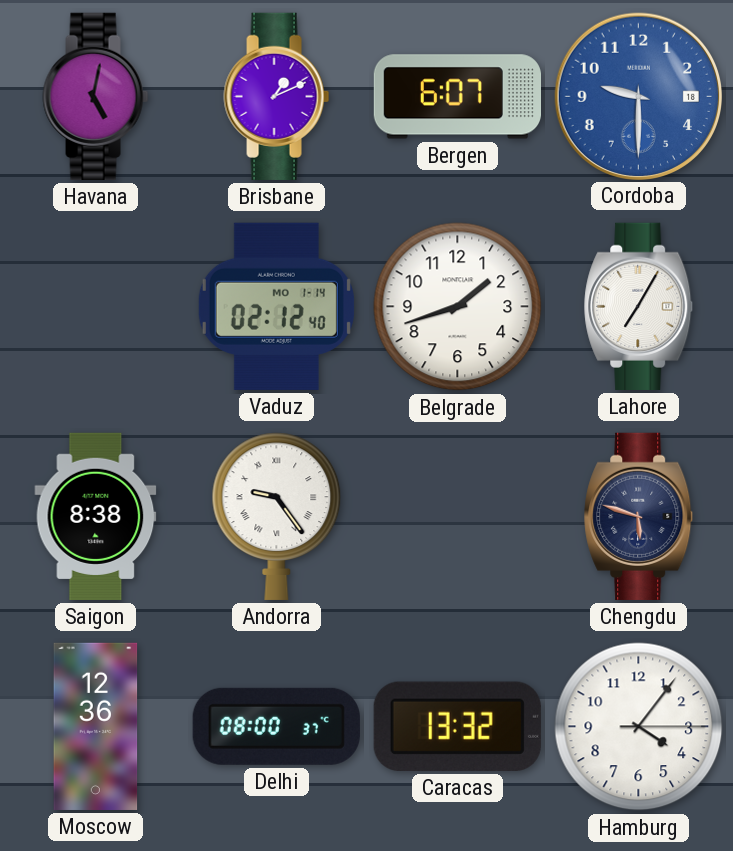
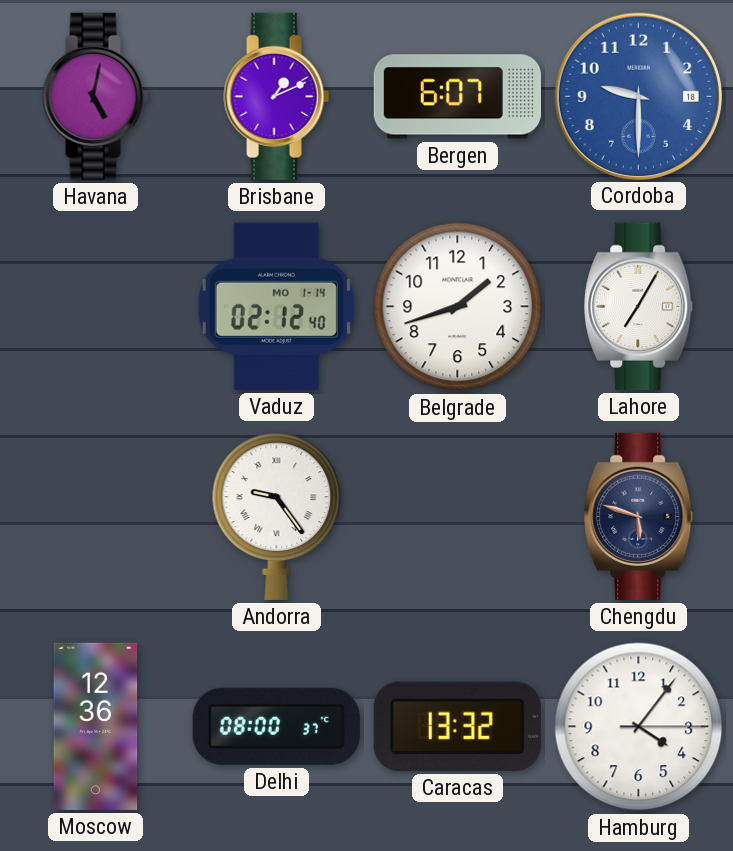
Saigon: 8:38 -> none
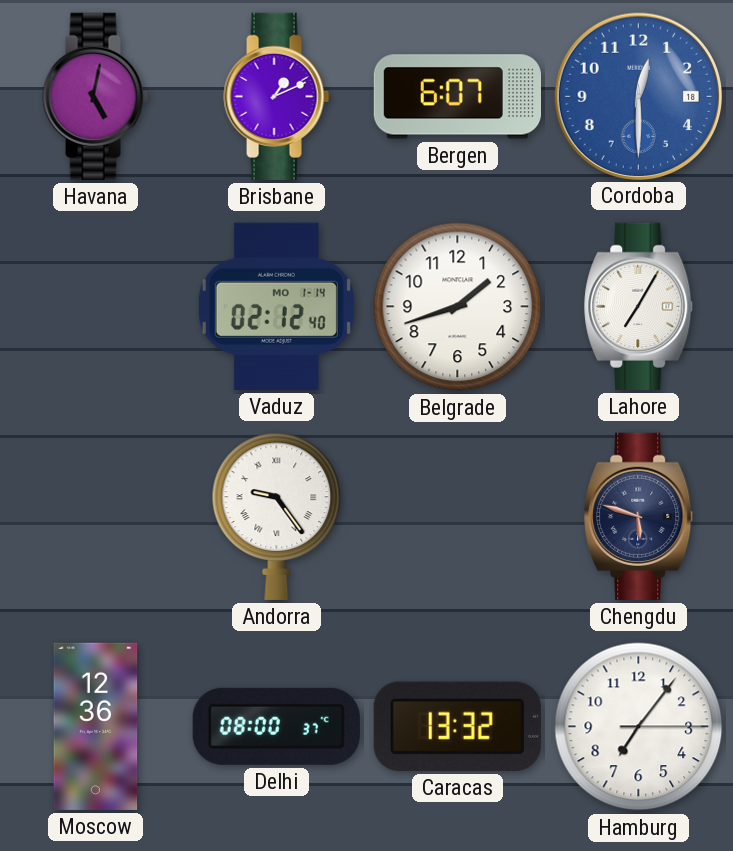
Cordoba: 9:30 -> 12:30
Hamburg: 4:06 -> 7:06
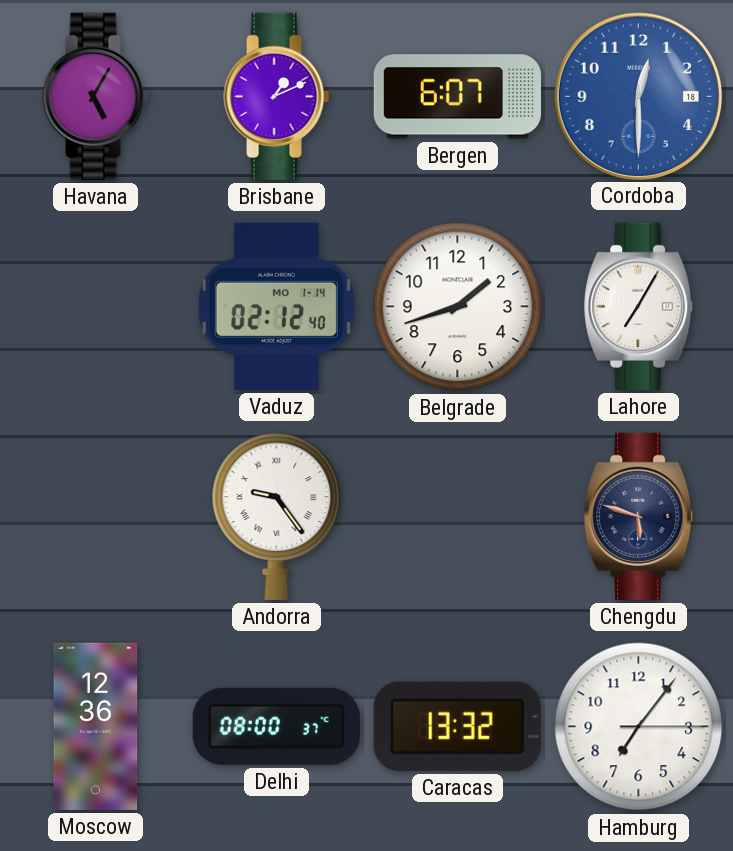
Havana: 5:02 -> 5:05
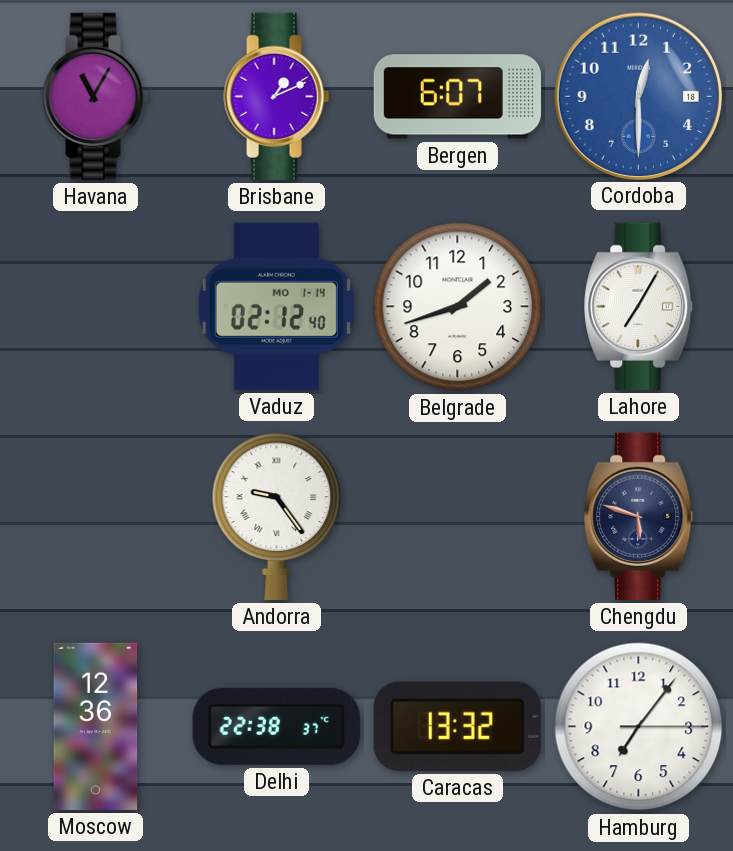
Havana: 5:05 -> 11:05
Delhi: 08:00 -> 22:38
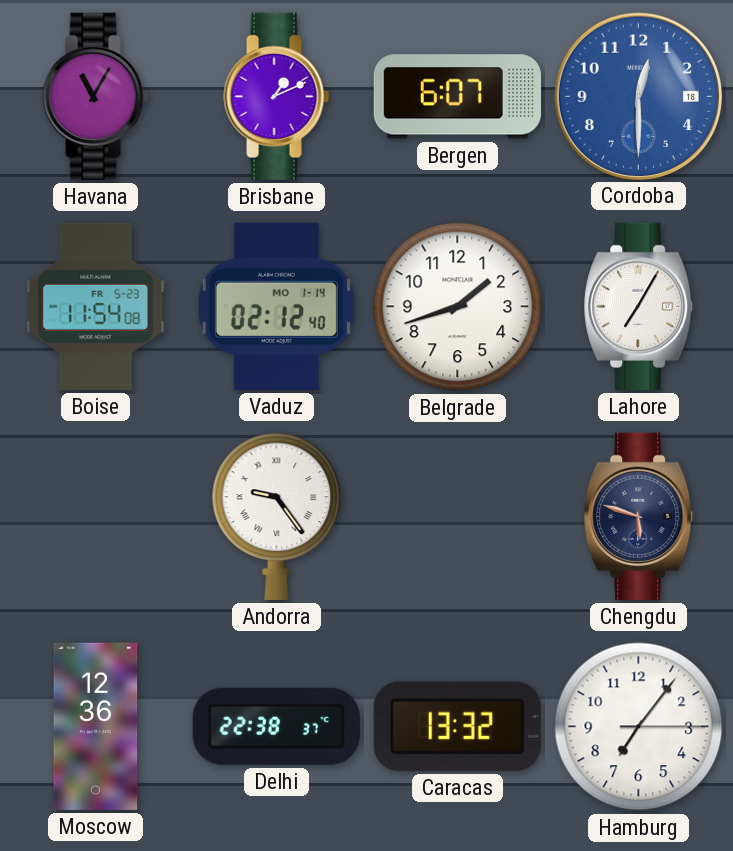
Boise: none -> 11:54
